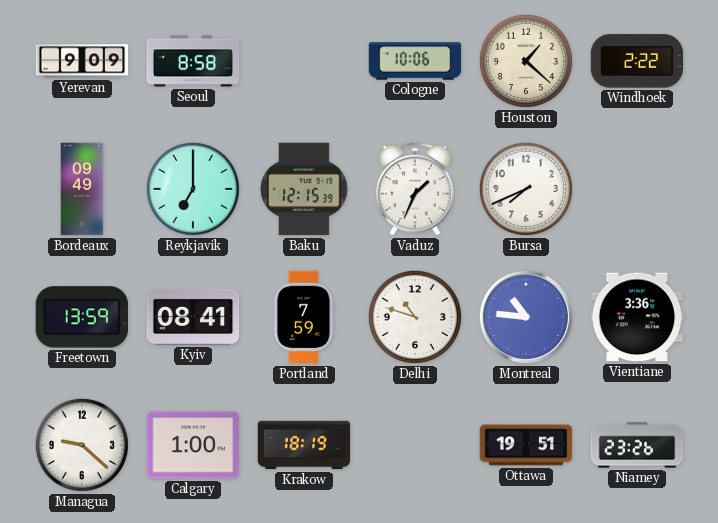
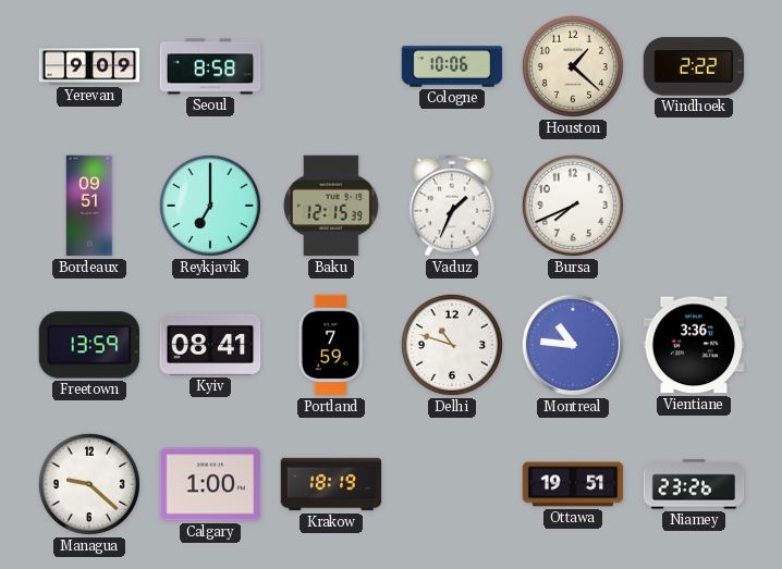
Bordeaux: 09:49 -> 09:51
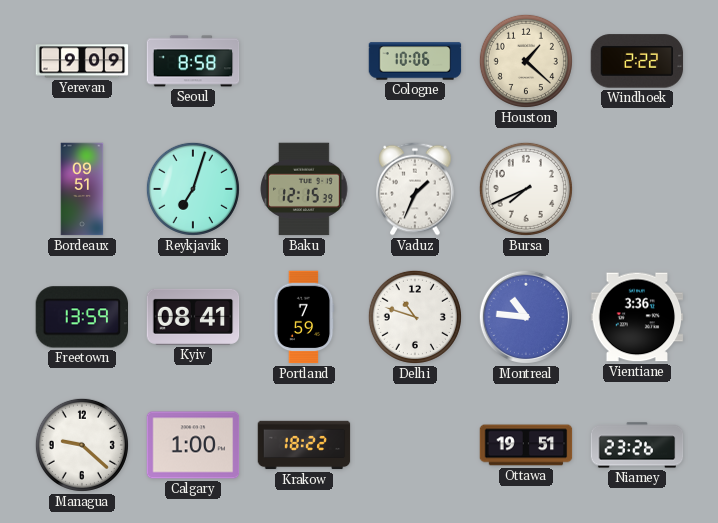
Reykjavik: 7:00 -> 7:03
Krakow: 18:19 -> 18:22
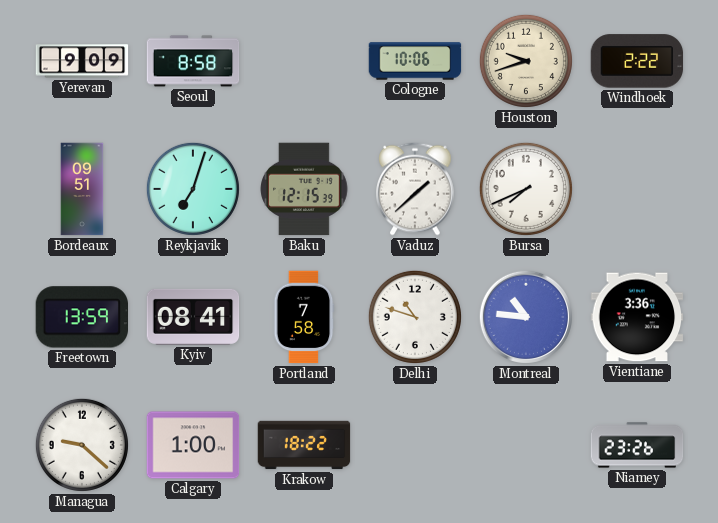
Houston: 1:22 -> 9:42
Vaduz: 1:34 -> 1:38
Portland: 7:59 -> 7:58
Ottawa: 19:51 -> none
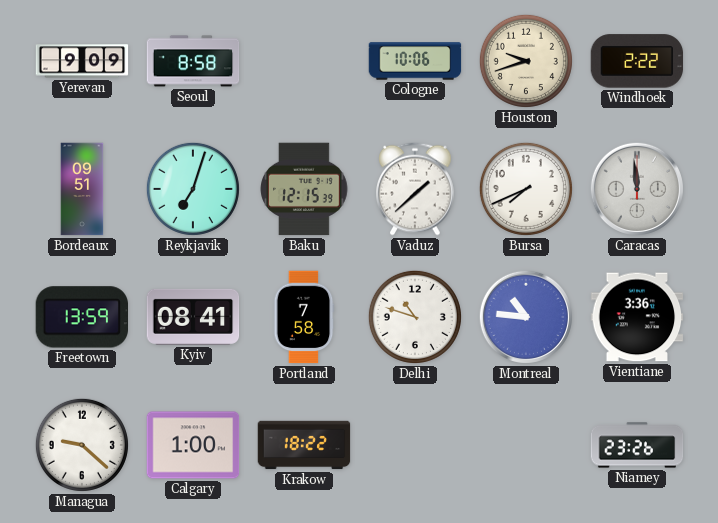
Caracas: none -> 11:59
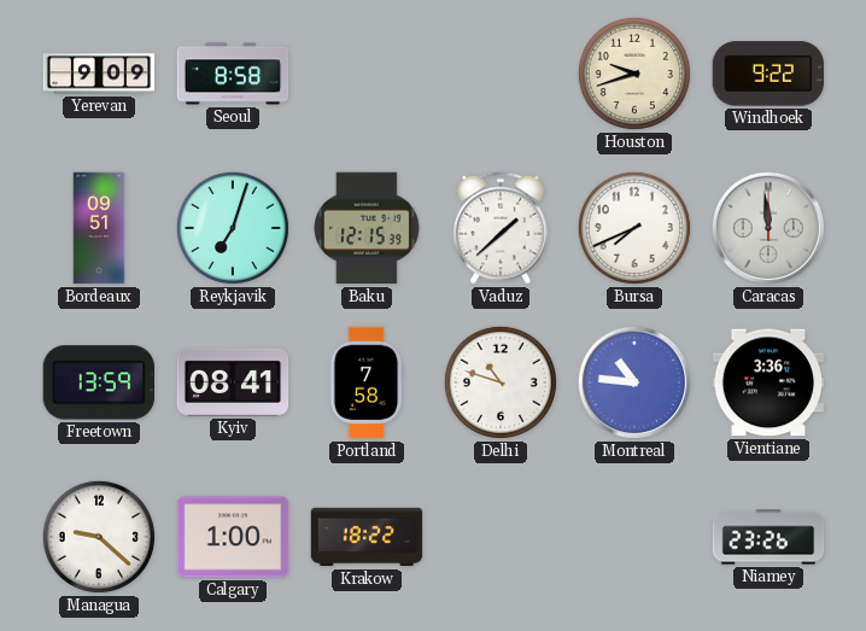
Cologne: 10:06 -> none
Windhoek: 2:22 -> 9:22
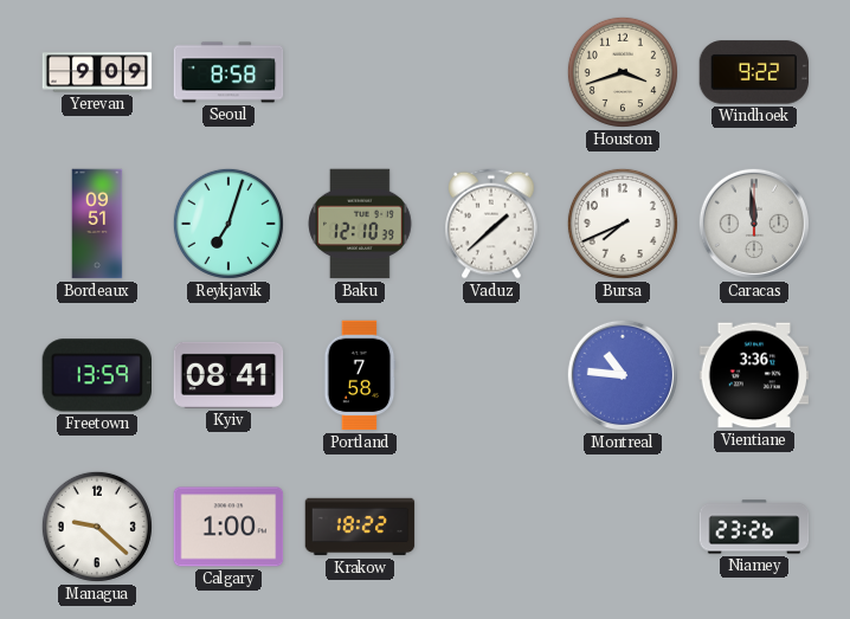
Houston: 9:42 -> 3:42
Baku: 12:15 -> 12:10
Delhi: 10:48 -> none
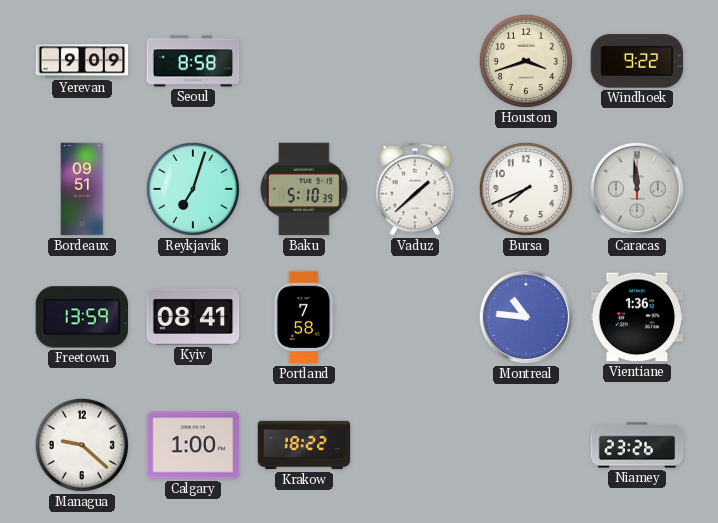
Baku: 12:10 -> 5:10
Vientiane: 3:36 -> 1:36
